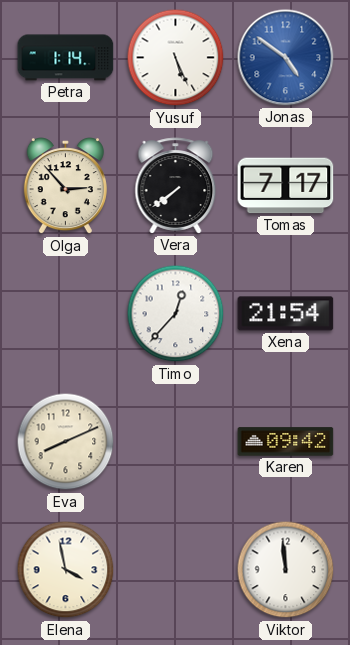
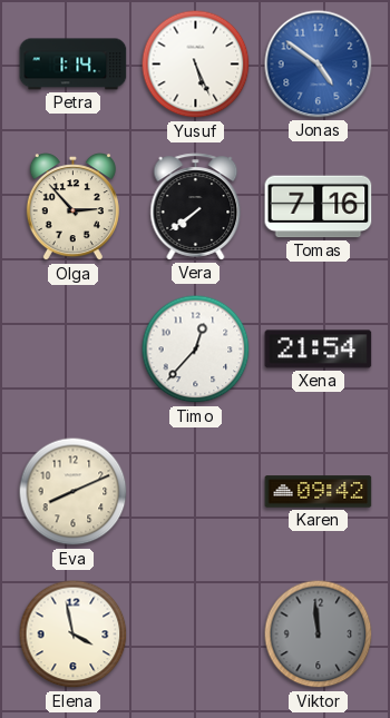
Tomas: 7:17 -> 7:16
Viktor dial: white -> grey
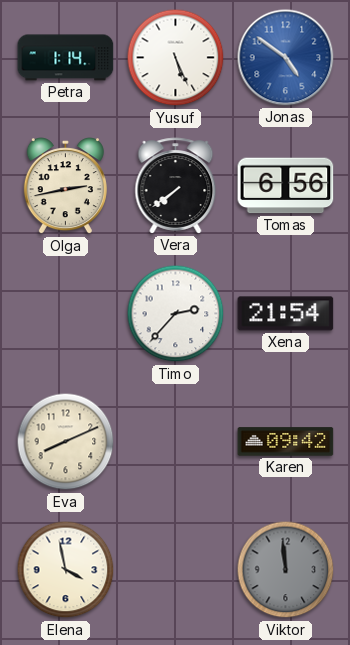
Olga: 2:53 -> 2:43
Tomas: 7:16 -> 6:56
Timo: 12:37 -> 2:37
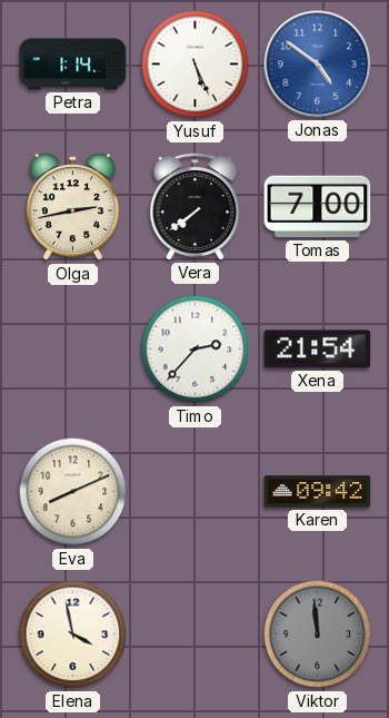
Tomas: 6:56 -> 7:00
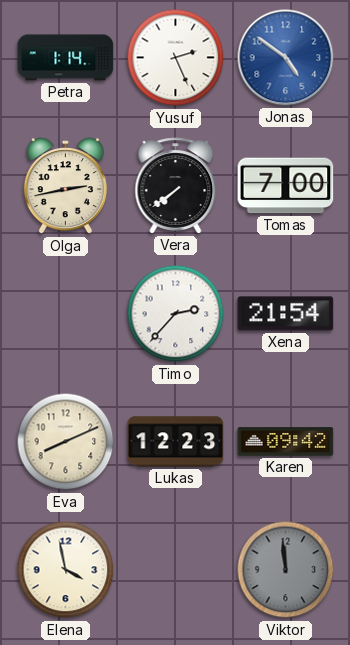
Yusuf: 5:26 -> 2:26
Lukas: none -> 12:23
